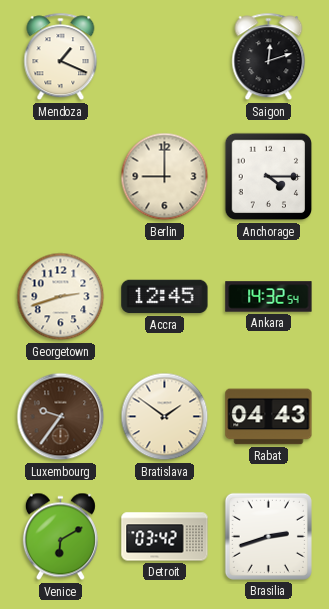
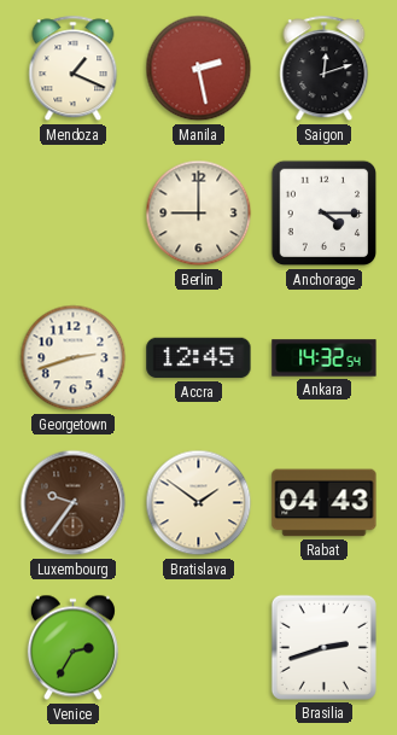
Manila: none -> 2:28
Venice: 6:10 -> 2:35
Detroit: 03:42 -> none
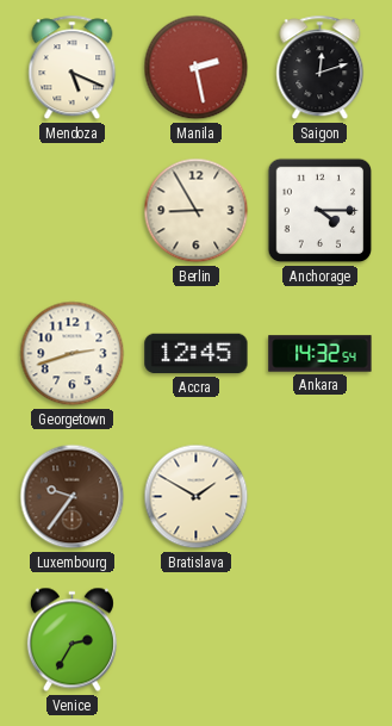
Mendoza: 1:19 -> 5:19
Berlin: 9:00 -> 8:55
Bratislava: 1:51 -> 1:50
Rabat: 04:43 -> none
Brasilia: 2:42 -> none
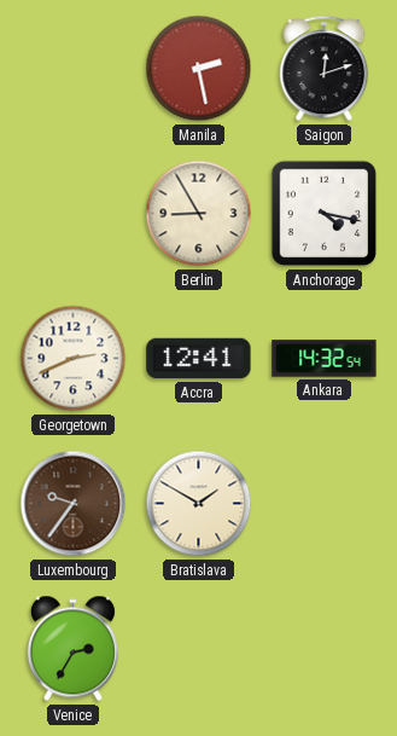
Mendoza: 5:19 -> none
Anchorage: 4:15 -> 4:17
Georgetown: 2:42 -> 2:41
Accra: 12:45 -> 12:41
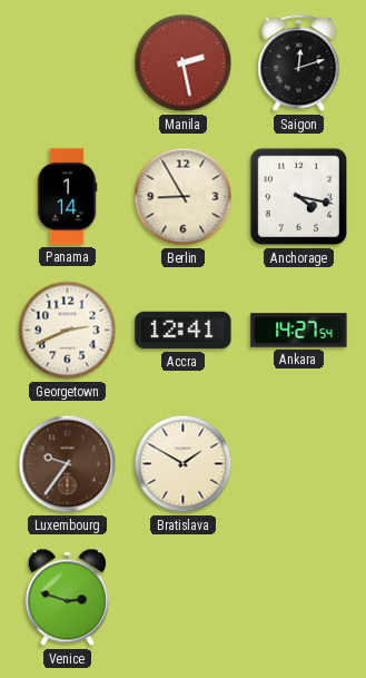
Panama: none -> 1:14
Ankara: 14:32 -> 14:27
Venice: 2:35 -> 2:48
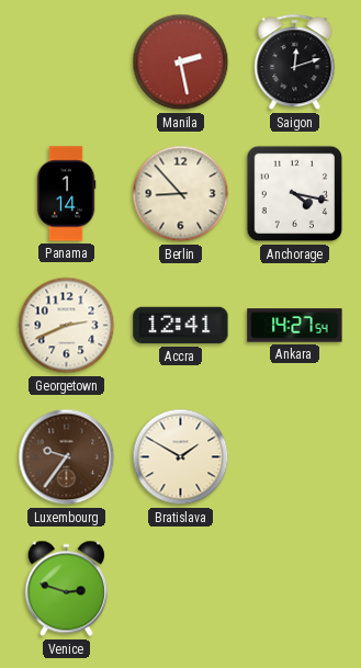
Berlin: 8:55 -> 8:53
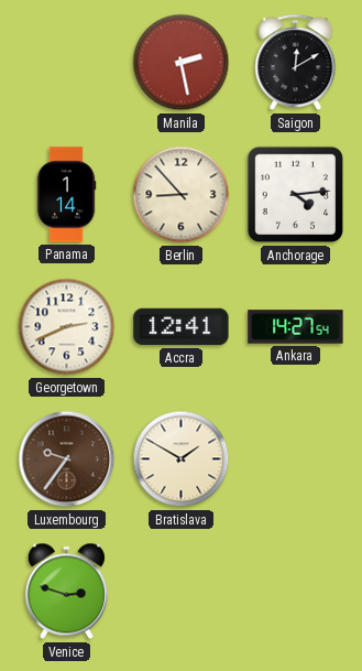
Saigon: 12:12 -> 12:10
Anchorage: 4:17 -> 4:14
